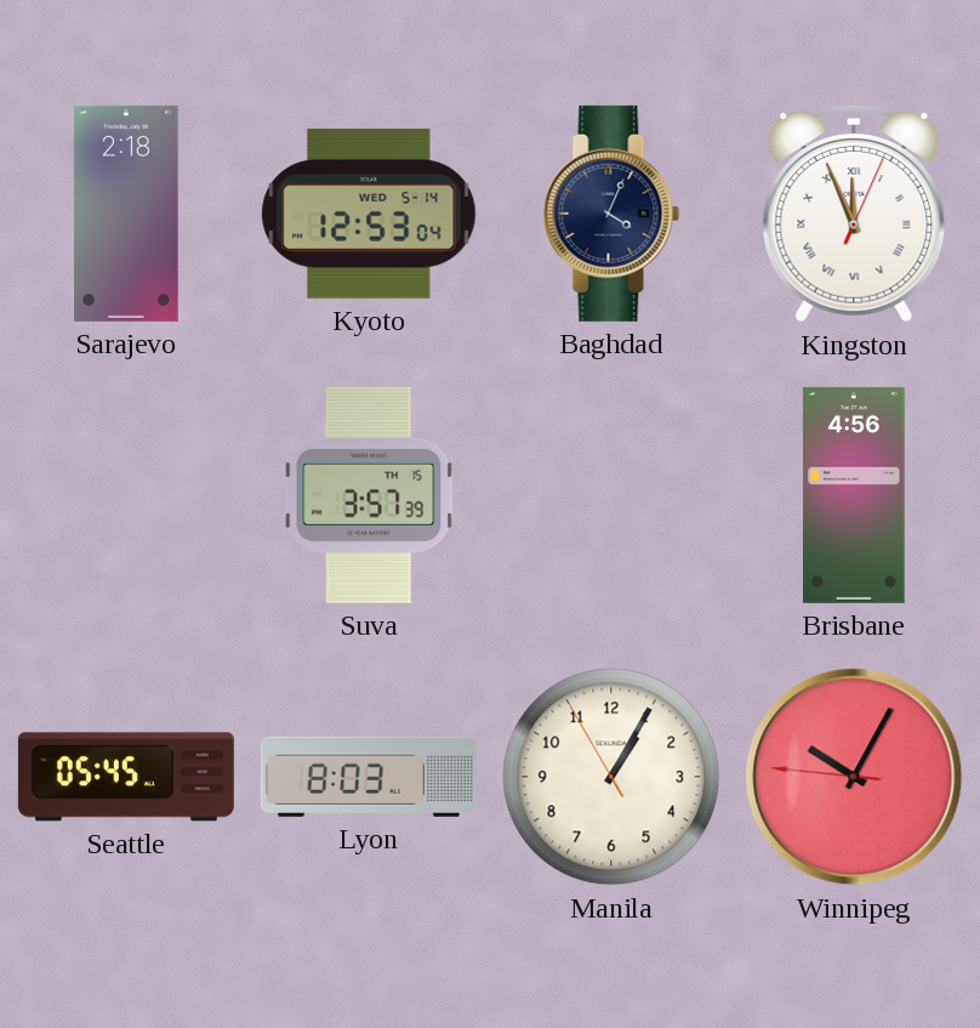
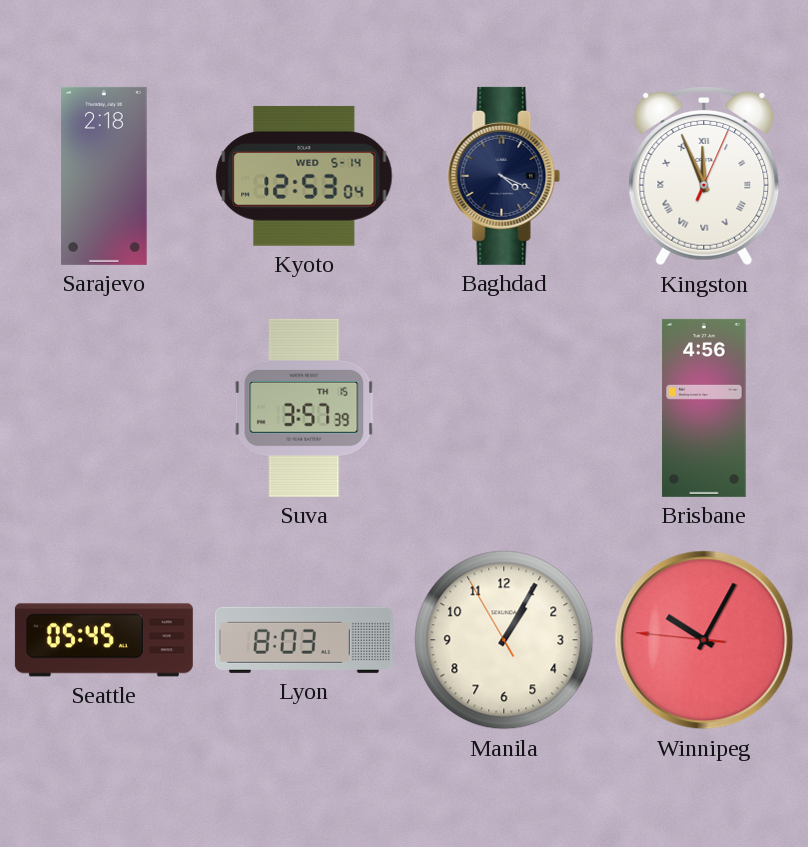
Baghdad: 4:04 -> 4:19
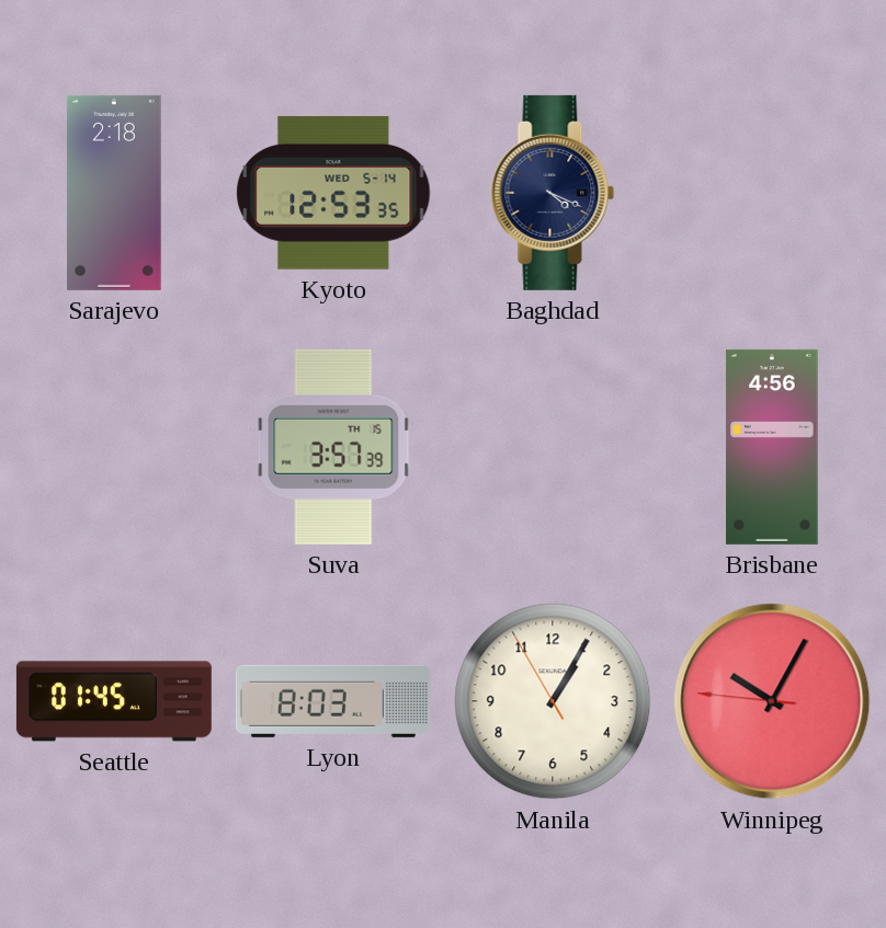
Kyoto: 12:53:04 -> 12:53:35
Kingston: 11:56 -> none
Seattle: 05:45 -> 01:45
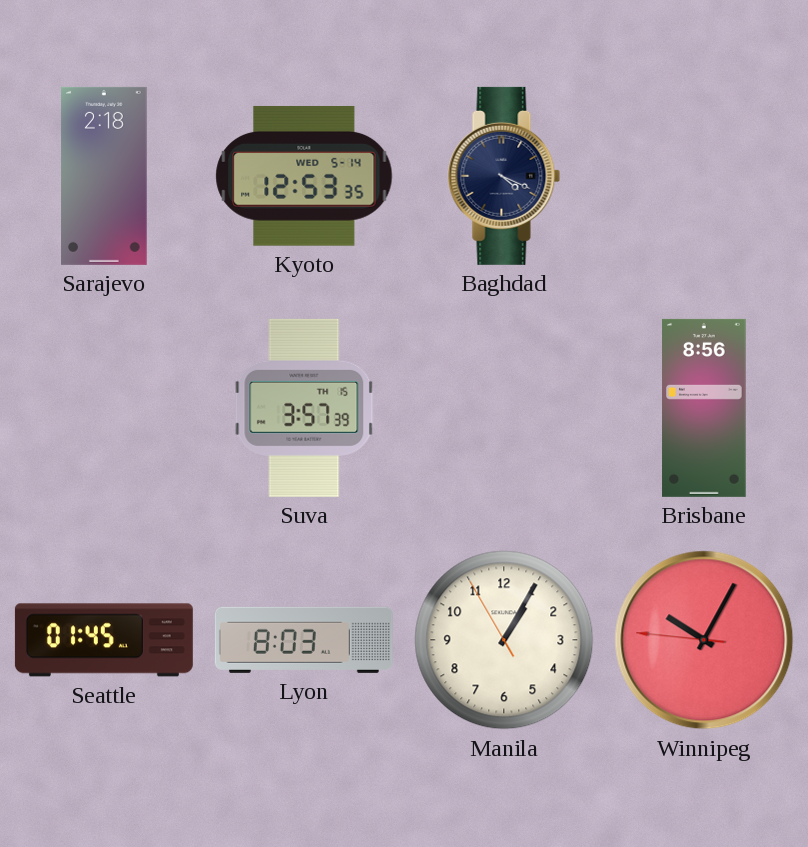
Brisbane: 4:56 -> 8:56
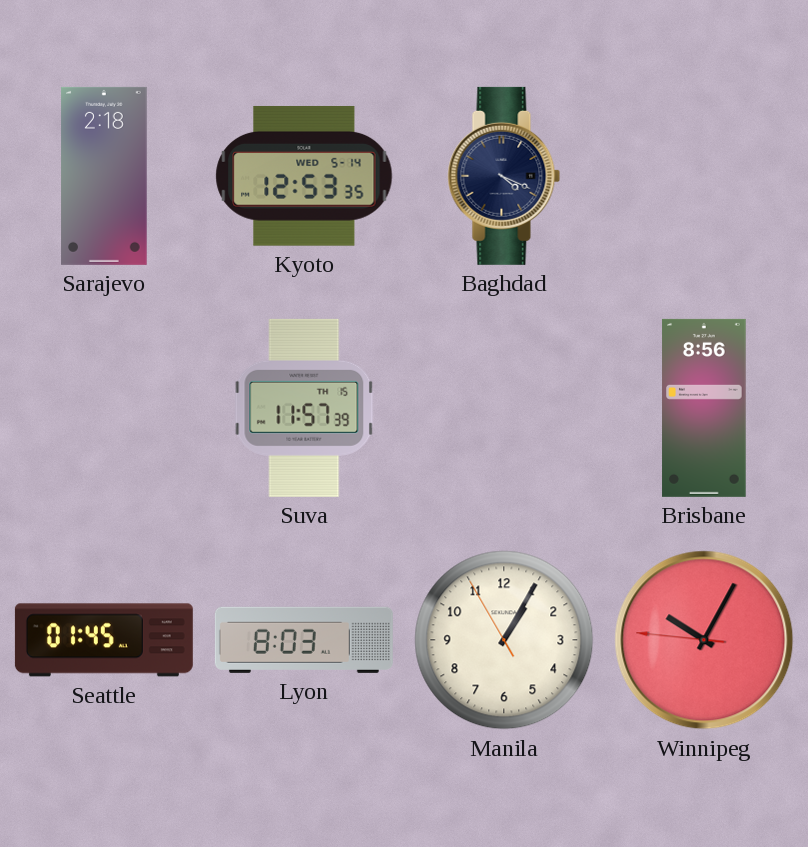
Suva: 3:57 -> 11:57
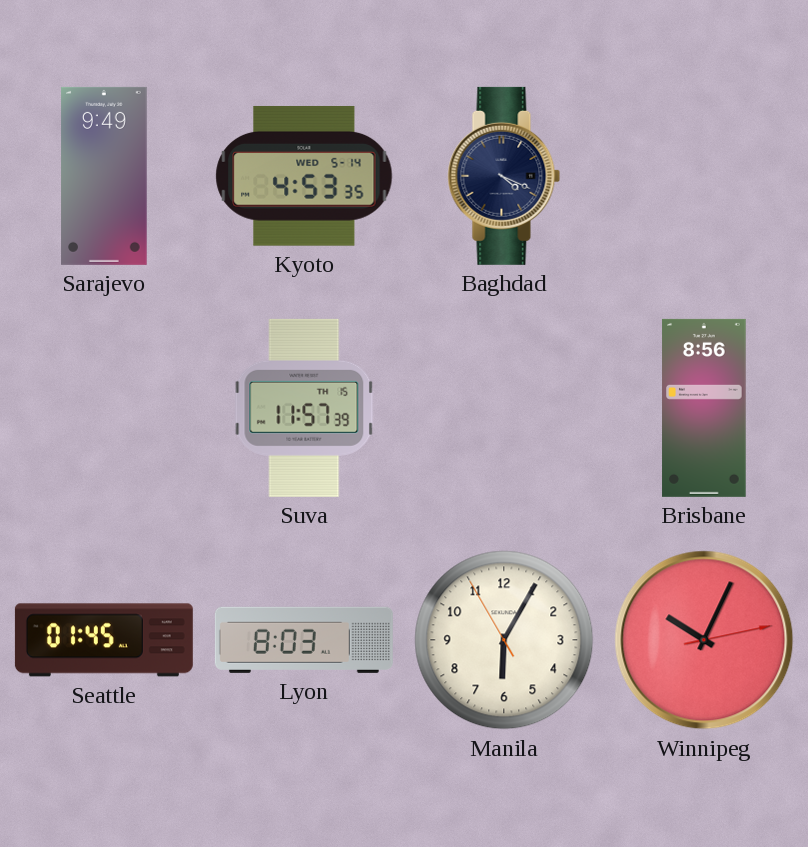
Sarajevo: 2:18 -> 9:49
Kyoto: 12:53 -> 4:53
Manila: 1:04 -> 6:04
Winnipeg: 10:04:46 -> 10:04:13
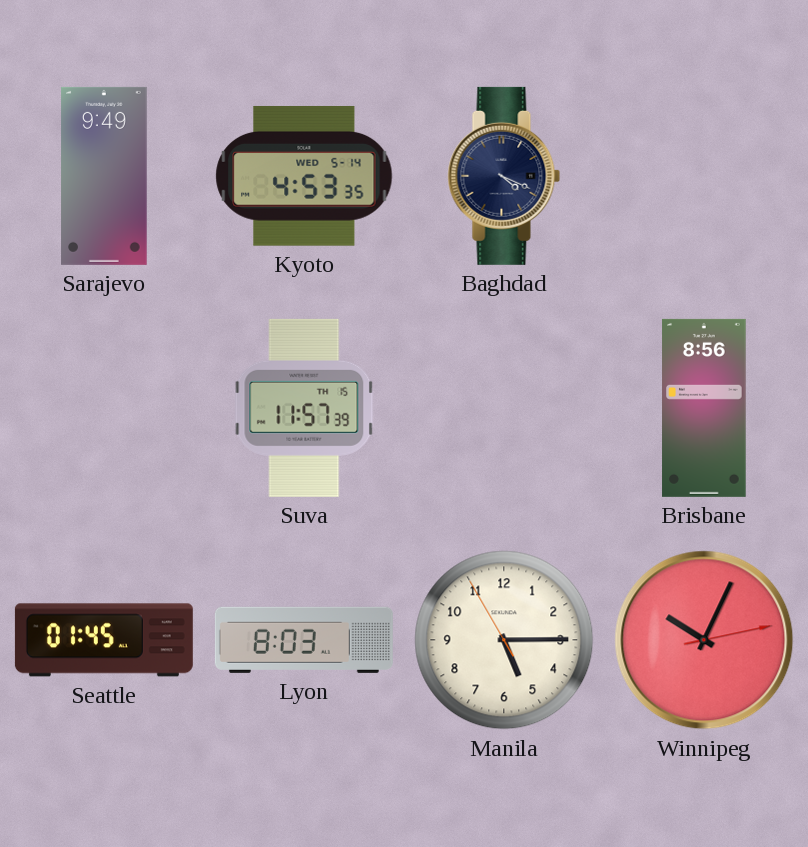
Manila: 6:04 -> 5:14
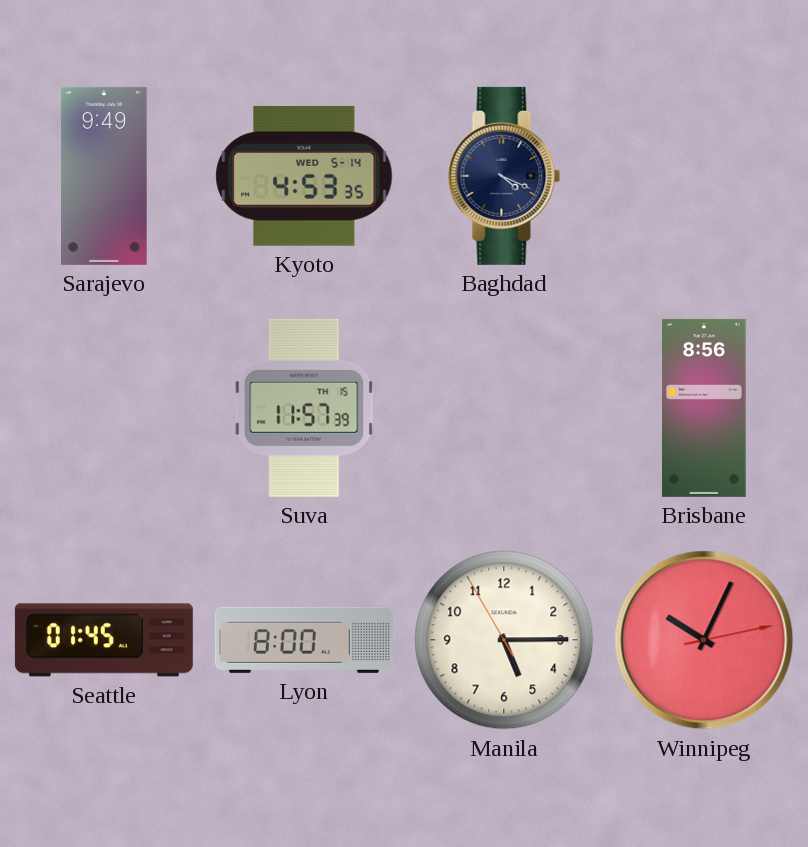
Lyon: 8:03 -> 8:00
